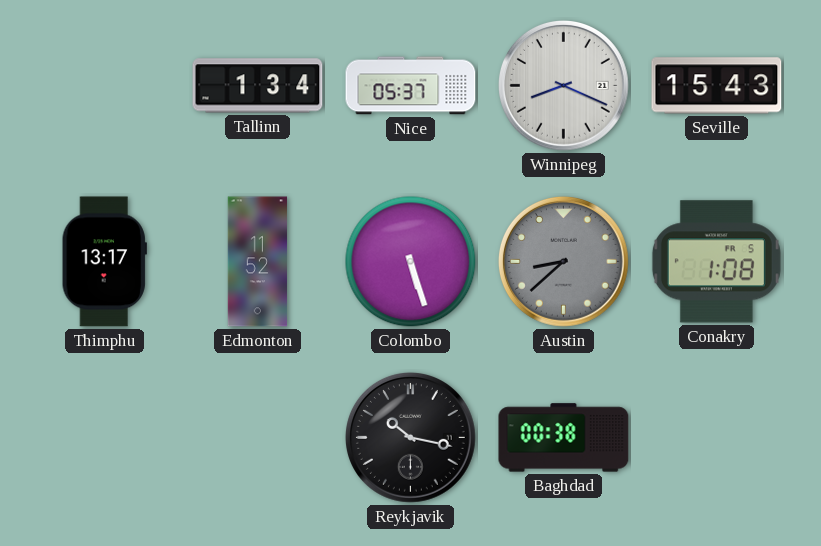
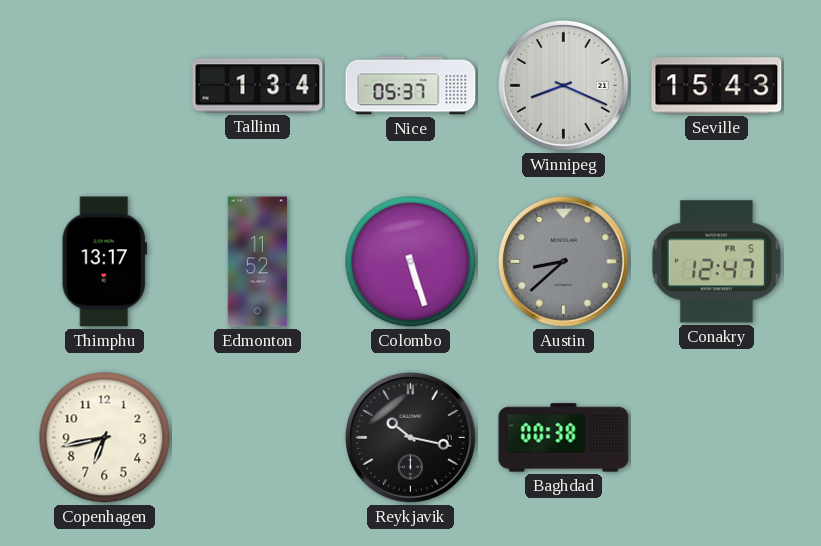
Conakry: 1:08 -> 12:47
Copenhagen: none -> 6:43
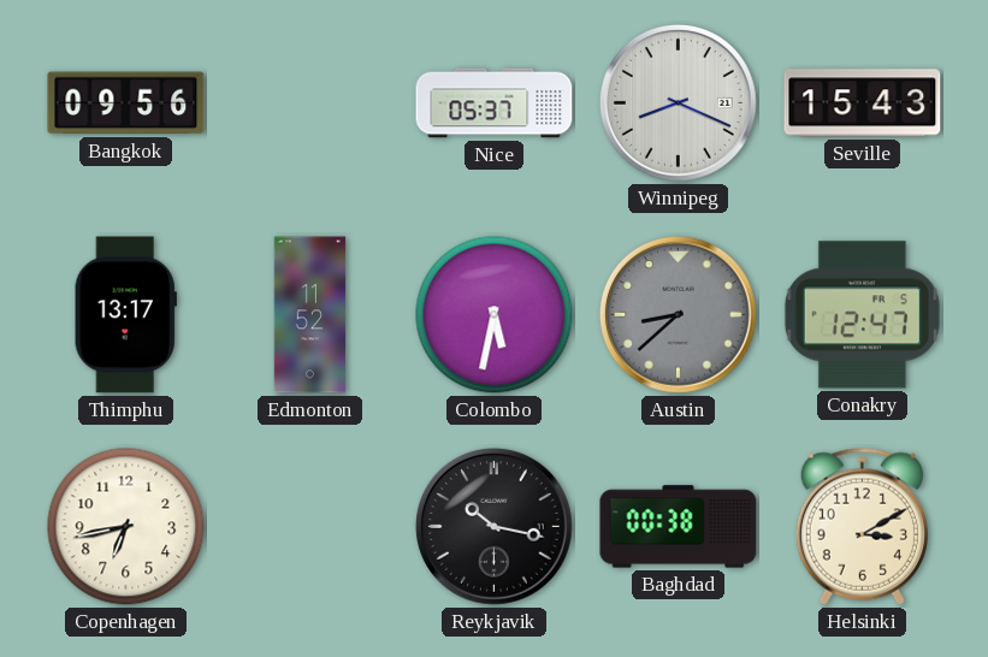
Bangkok: none -> 09:56
Tallinn: 1:34 -> none
Colombo: 5:27 -> 5:32
Helsinki: none -> 3:10
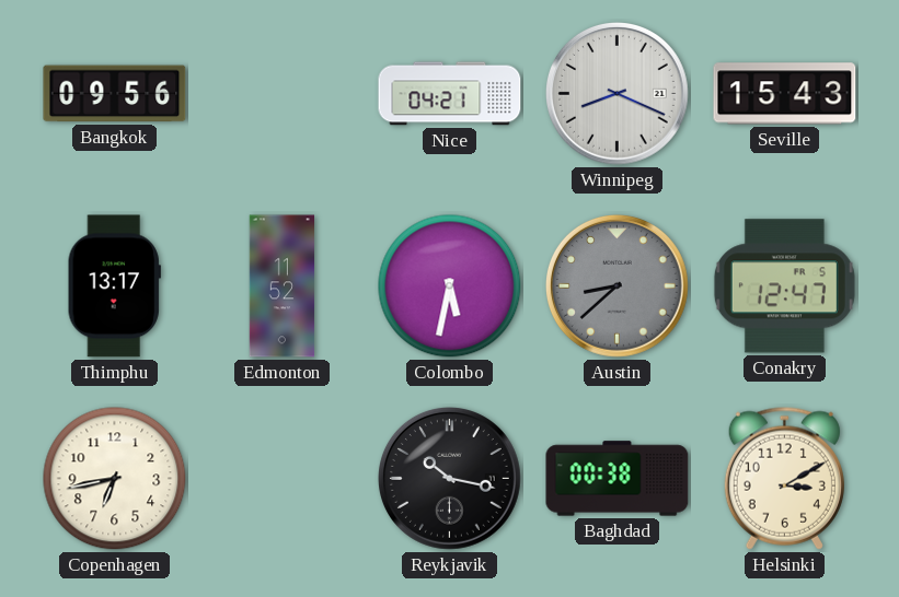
Nice: 05:37 -> 04:21
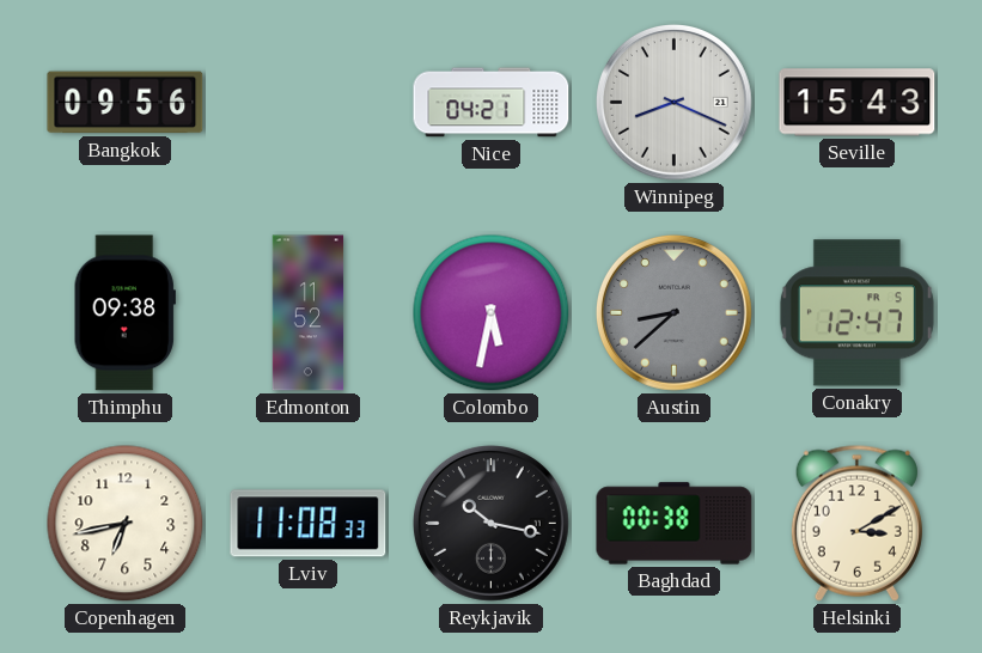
Thimphu: 13:17 -> 09:38
Lviv: none -> 11:08
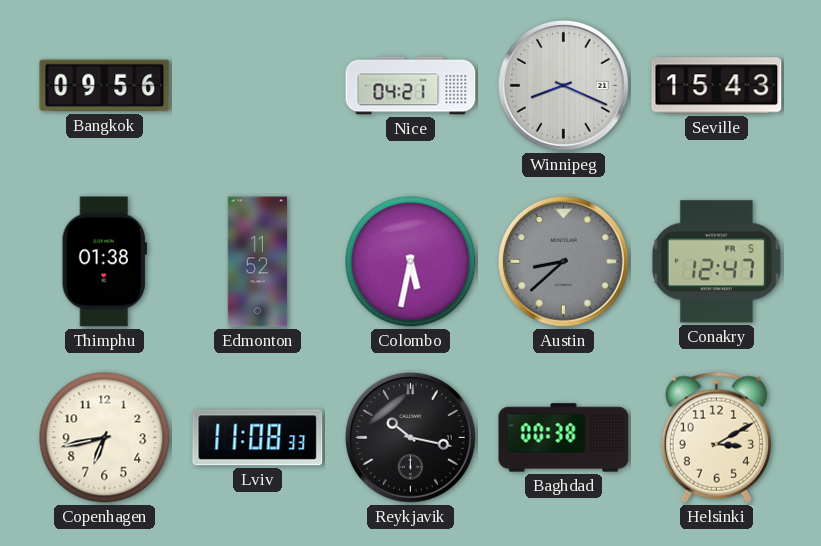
Thimphu: 09:38 -> 01:38
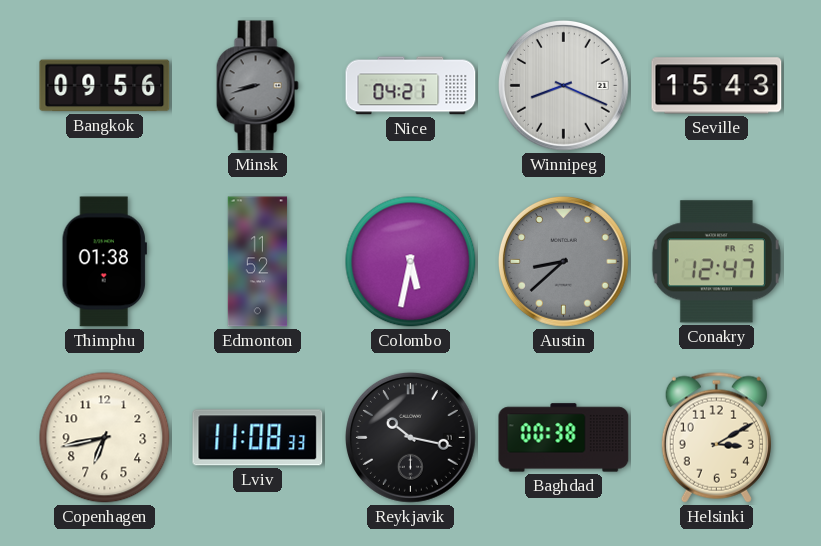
Minsk: none -> 8:42
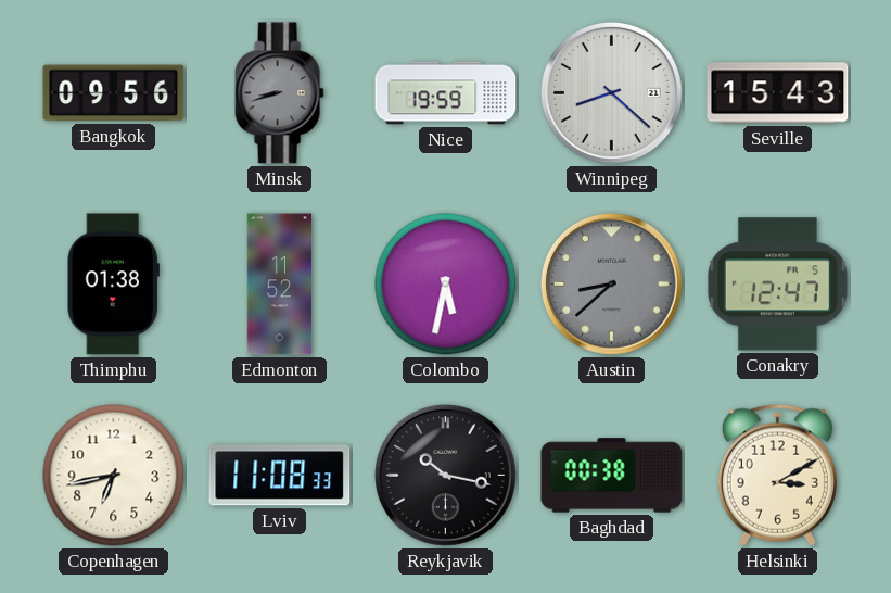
Nice: 04:21 -> 19:59
Winnipeg: 8:19 -> 8:22
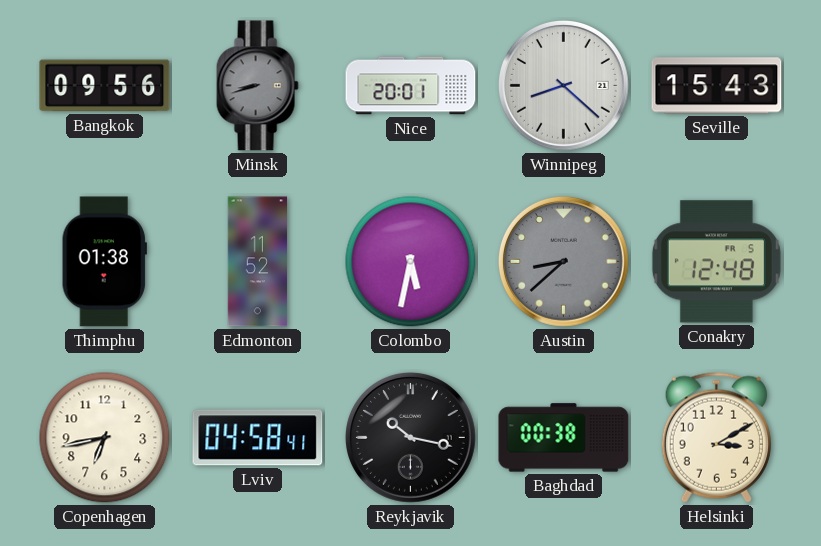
Nice: 19:59 -> 20:01
Conakry: 12:47 -> 12:48
Lviv: 11:08 -> 04:58
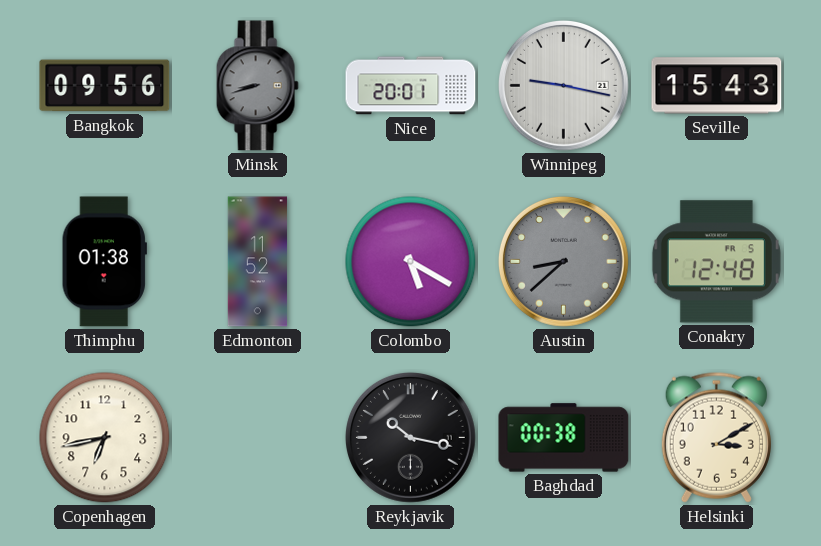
Winnipeg: 8:22 -> 9:17
Colombo: 5:32 -> 5:20
Lviv: 04:58 -> none
